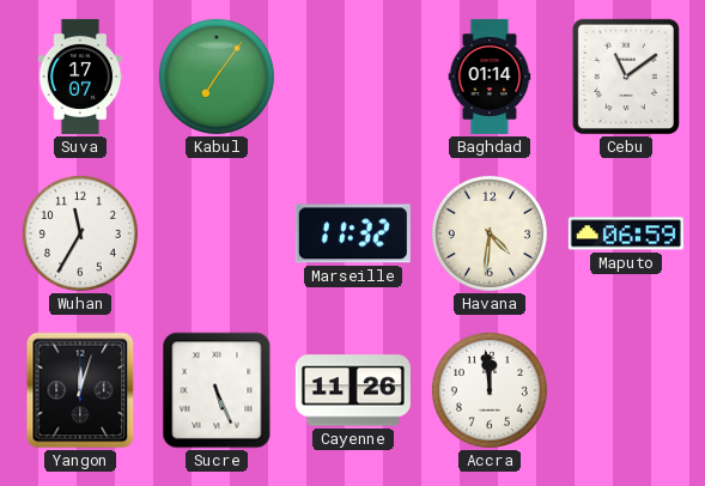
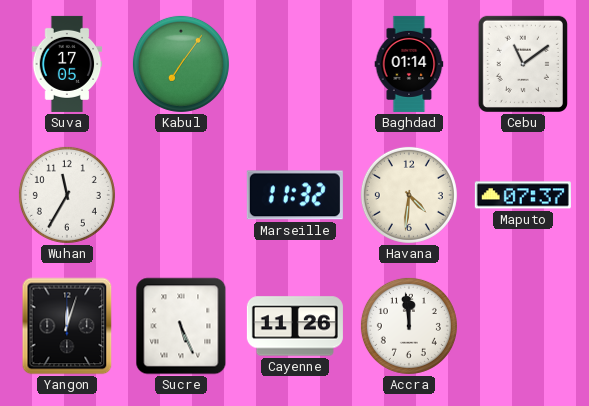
Suva: 17:07 -> 17:05
Maputo: 06:59 -> 07:37
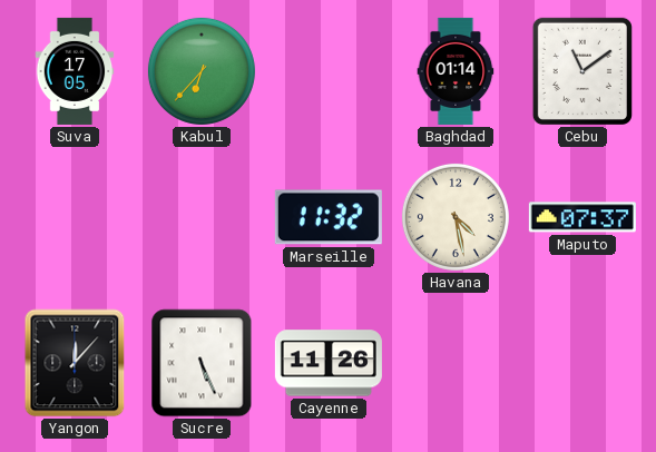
Kabul: 7:06 -> 6:37
Wuhan: 11:35 -> none
Havana: 4:31 -> 4:28
Yangon: 12:03 -> 12:07
Accra: 11:59 -> none
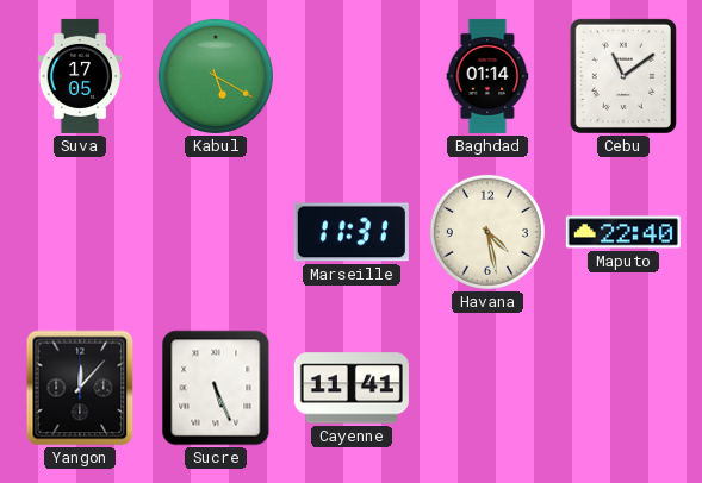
Kabul: 6:37 -> 5:20
Marseille: 11:32 -> 11:31
Maputo: 07:37 -> 22:40
Cayenne: 11:26 -> 11:41
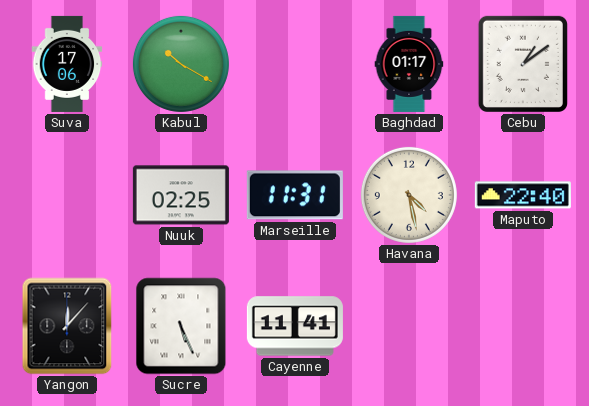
Suva: 17:05 -> 17:06
Kabul: 5:20 -> 10:20
Baghdad: 01:14 -> 01:17
Cebu: 11:09 -> 1:09
Nuuk: none -> 02:25
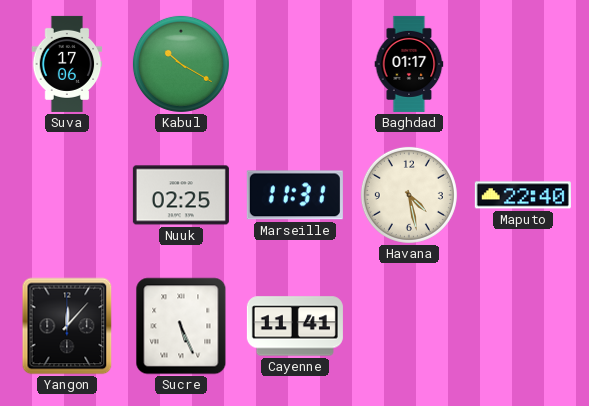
Cebu: 1:09 -> none
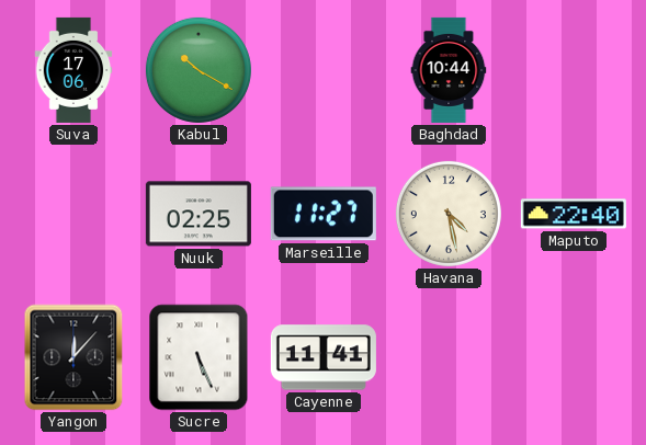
Baghdad: 01:17 -> 10:44
Marseille: 11:31 -> 11:27
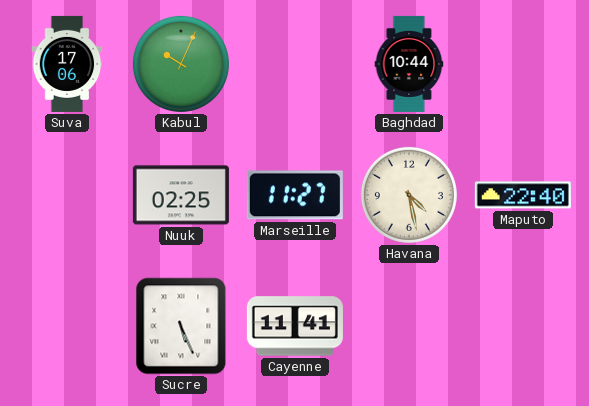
Kabul: 10:20 -> 10:04
Yangon: 12:07 -> none
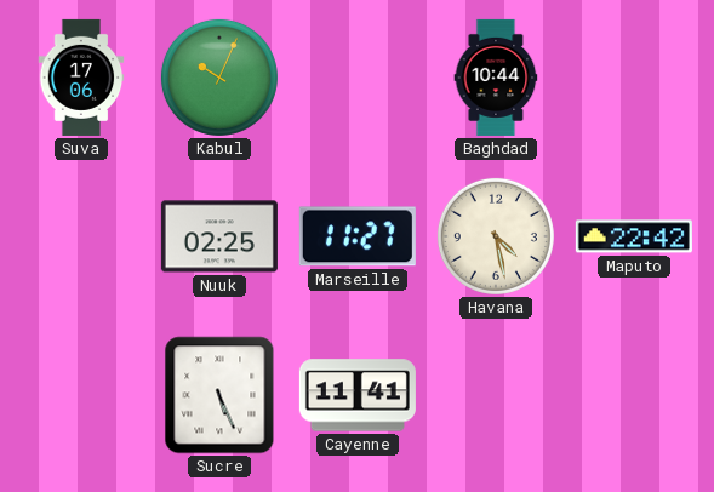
Maputo: 22:40 -> 22:42
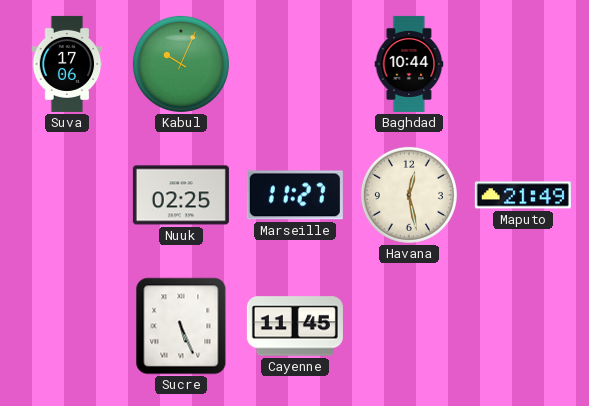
Havana: 4:28 -> 12:28
Maputo: 22:42 -> 21:49
Cayenne: 11:41 -> 11:45
